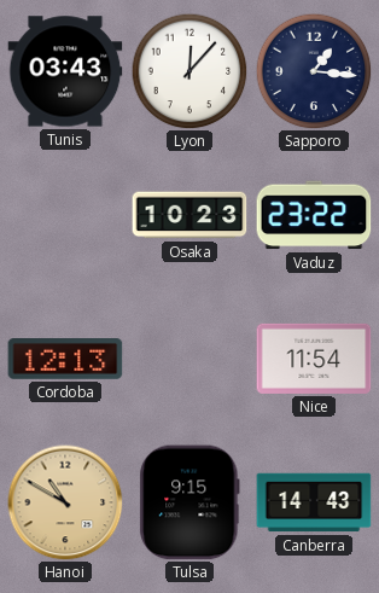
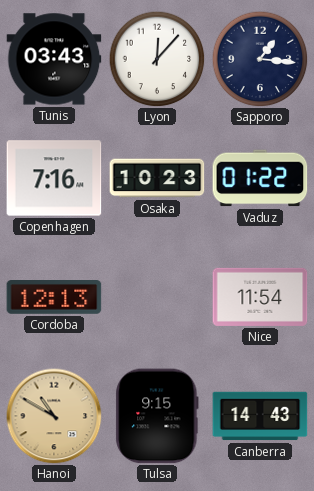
Copenhagen: none -> 7:16
Vaduz: 23:22 -> 01:22
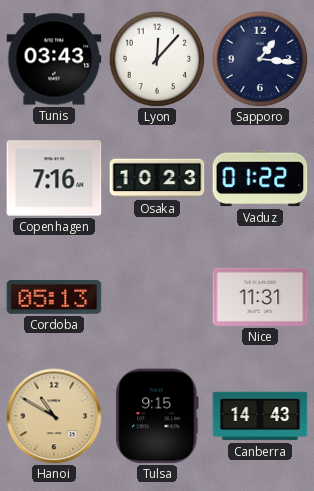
Cordoba: 12:13 -> 05:13
Nice: 11:54 -> 11:31
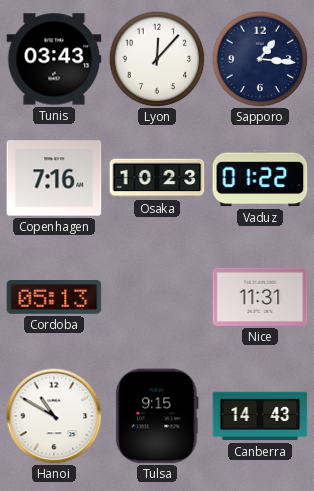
Hanoi dial: champagne -> white
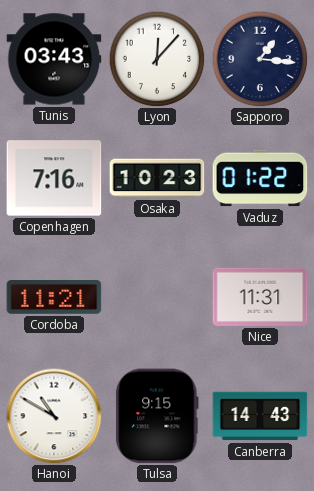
Cordoba: 05:13 -> 11:21
